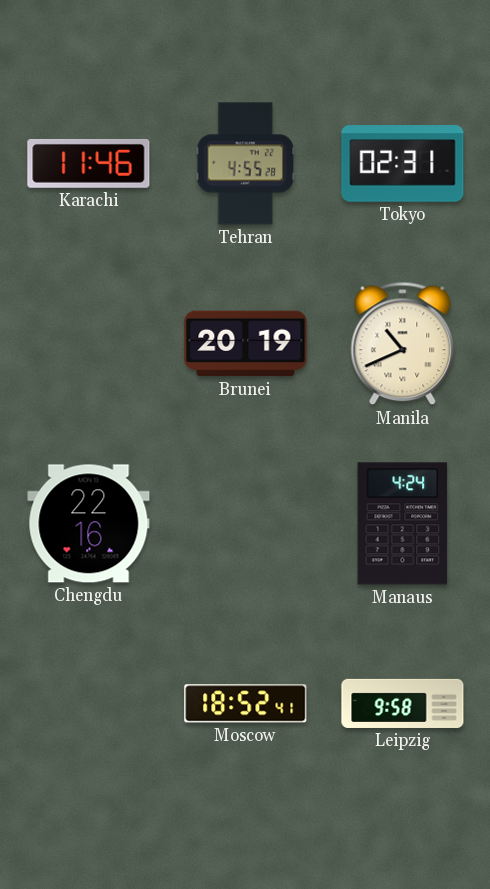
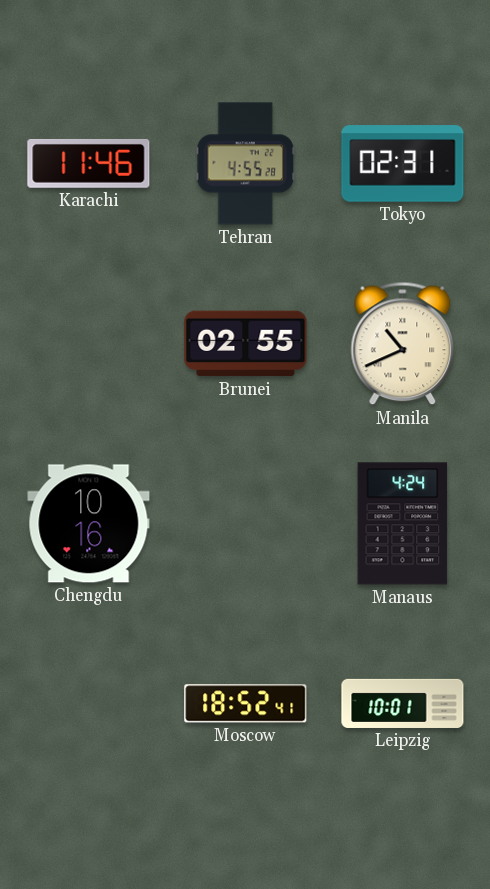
Brunei: 20:19 -> 02:55
Chengdu: 22:16 -> 10:16
Leipzig: 9:58 -> 10:01
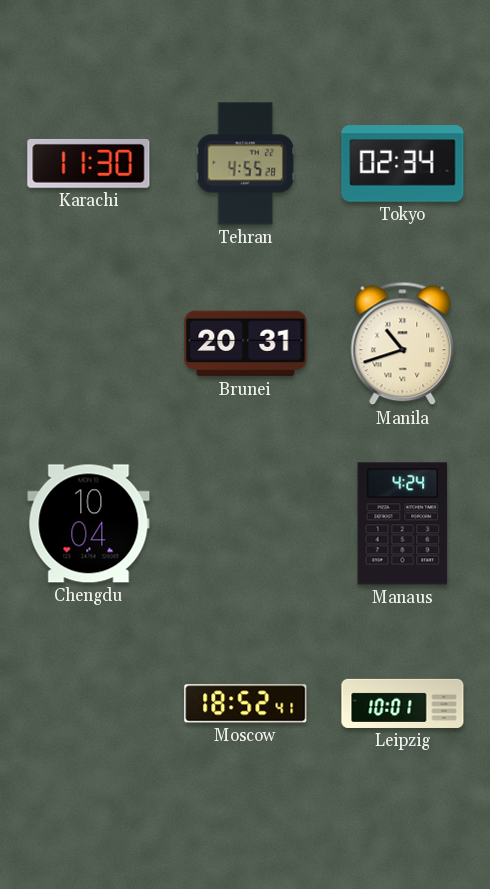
Karachi: 11:46 -> 11:30
Tokyo: 02:31 -> 02:34
Brunei: 02:55 -> 20:31
Manila: 10:41 -> 10:42
Chengdu: 10:16 -> 10:04
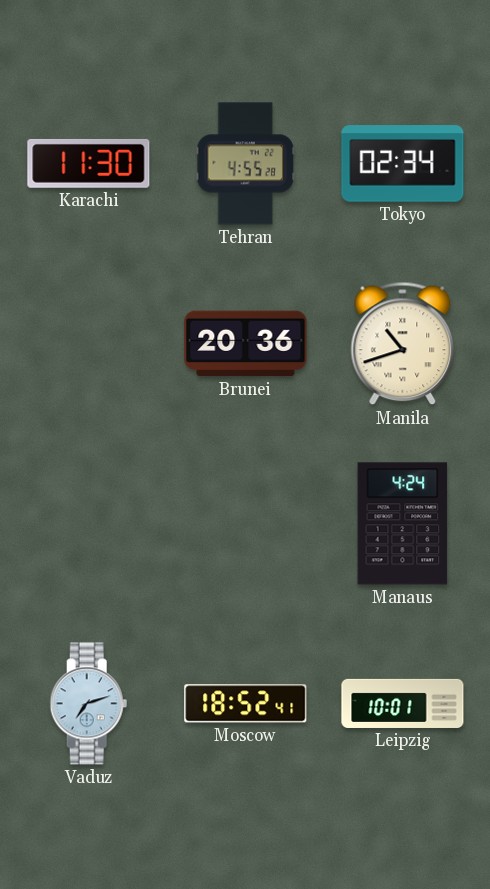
Brunei: 20:31 -> 20:36
Chengdu: 10:04 -> none
Vaduz: none -> 7:12
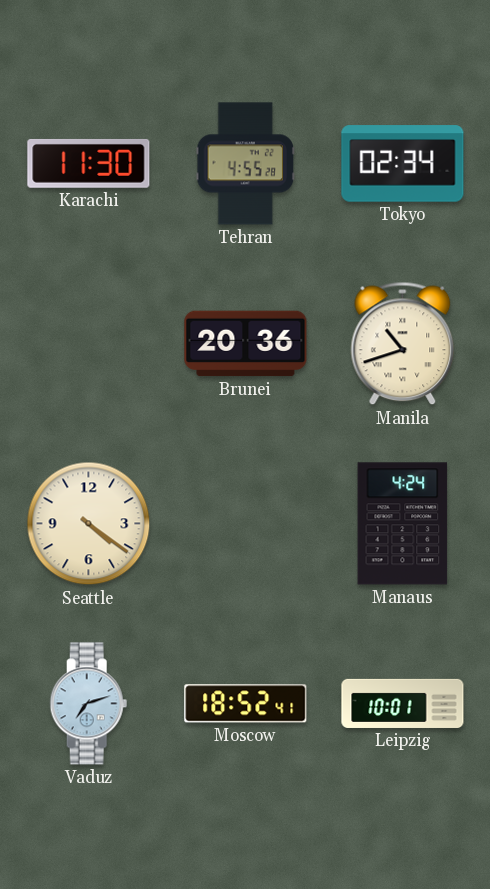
Seattle: none -> 4:21
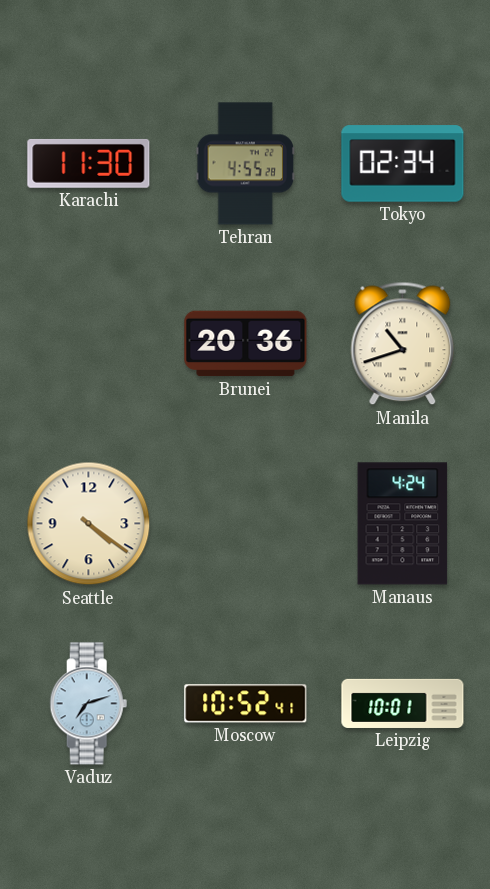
Moscow: 18:52 -> 10:52
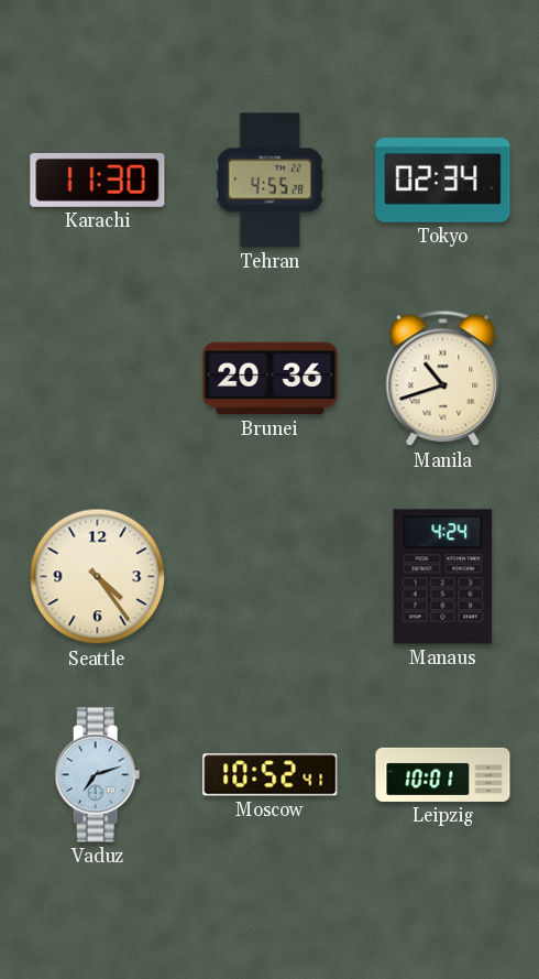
Seattle: 4:21 -> 4:24
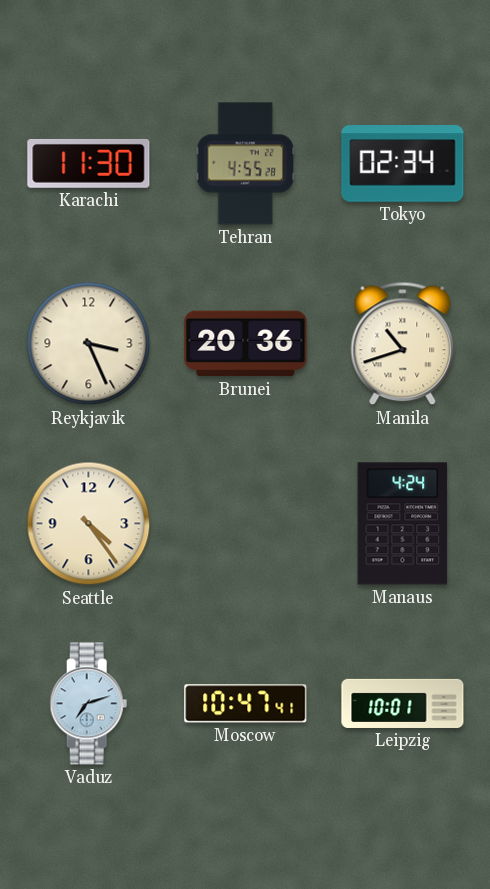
Reykjavik: none -> 3:26
Moscow: 10:52 -> 10:47
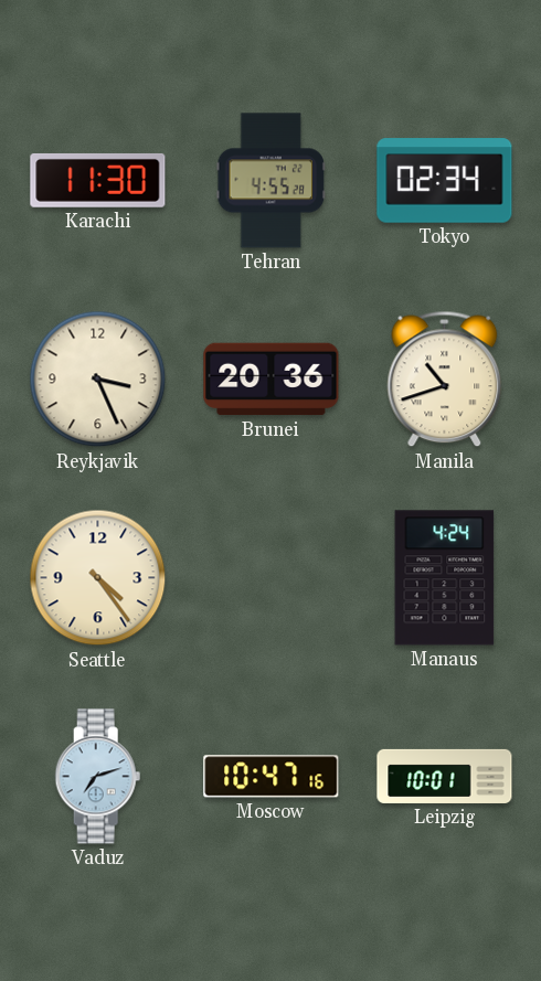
Moscow: 10:47:41 -> 10:47:16
